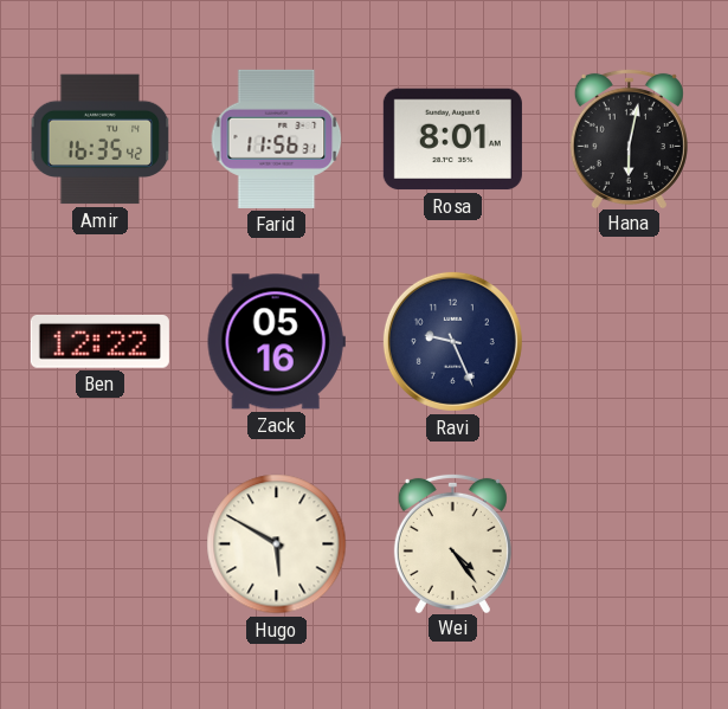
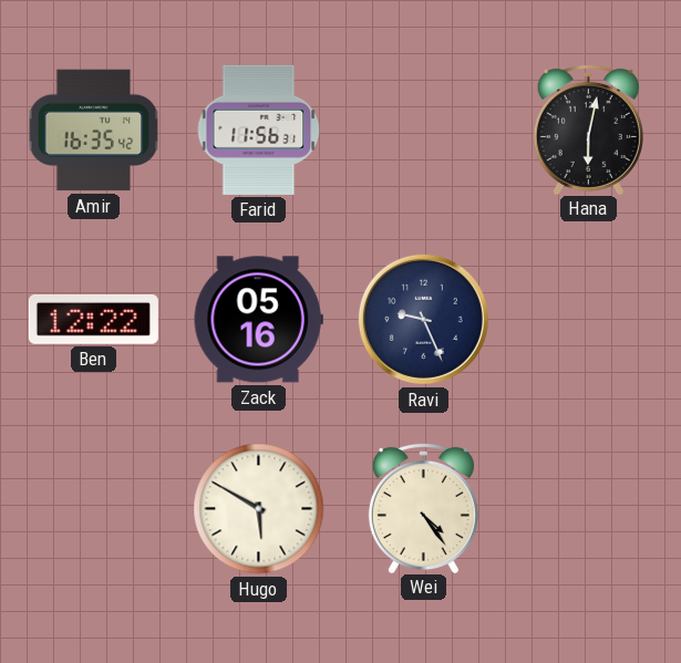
Rosa: 8:01 -> none
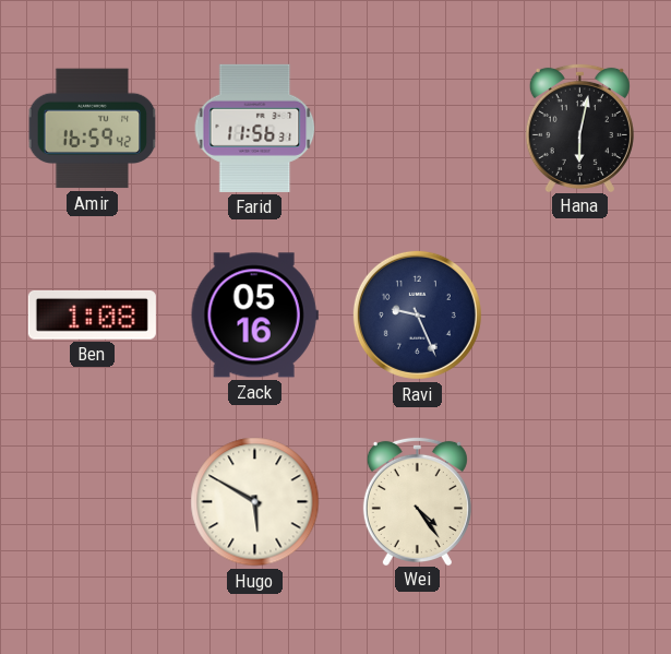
Amir: 16:35 -> 16:59
Ben: 12:22 -> 1:08
